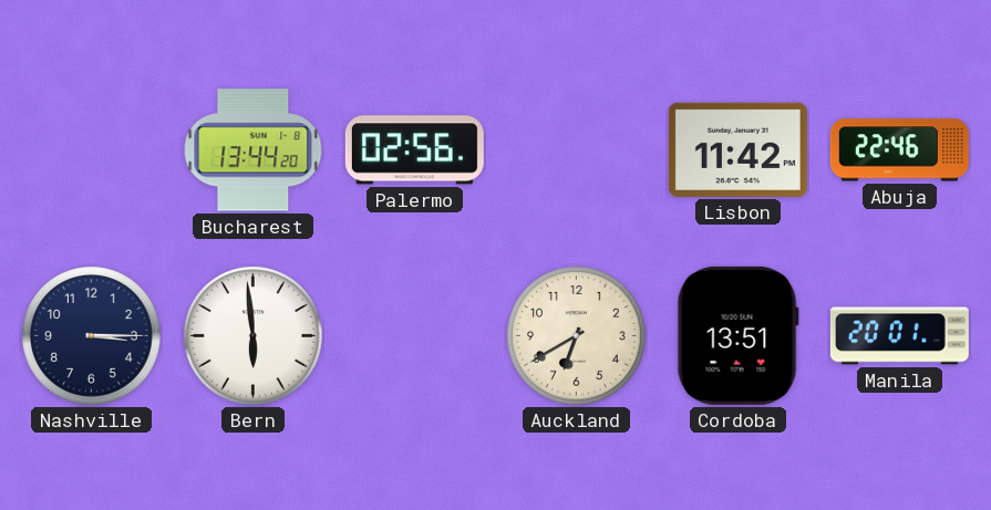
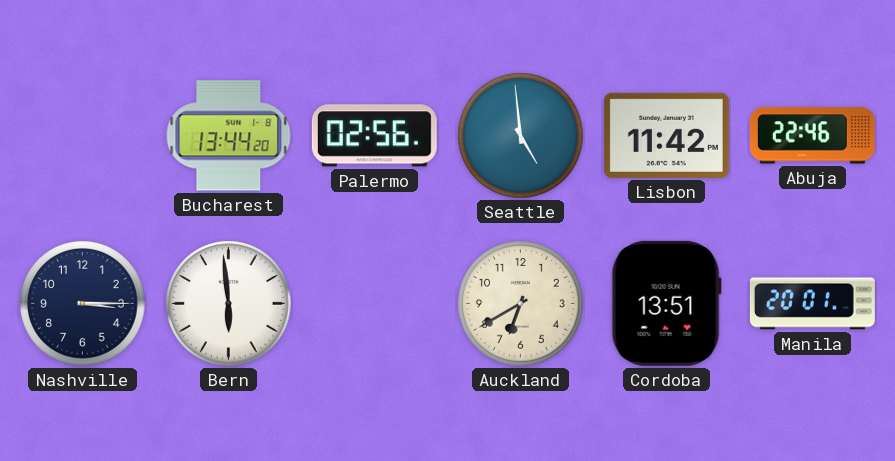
Seattle: none -> 4:59
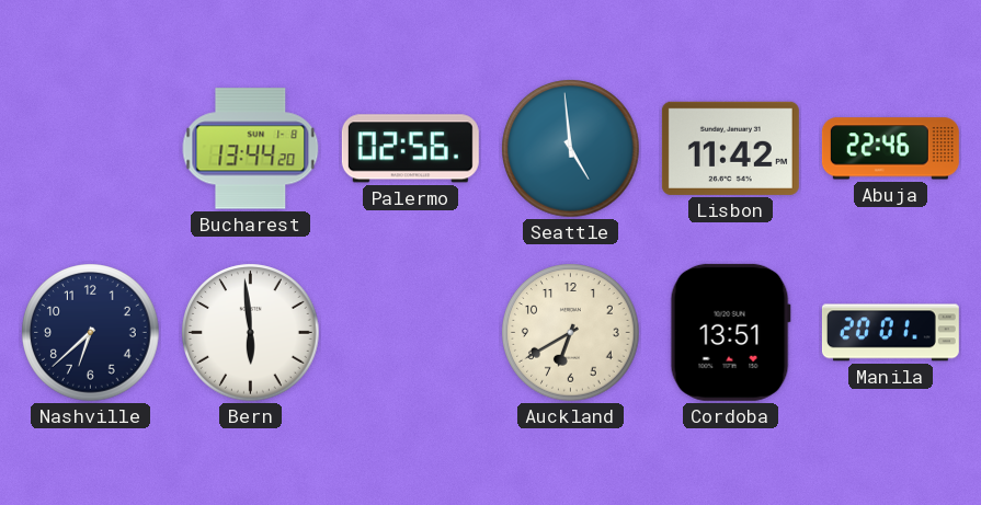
Nashville: 3:15 -> 6:38
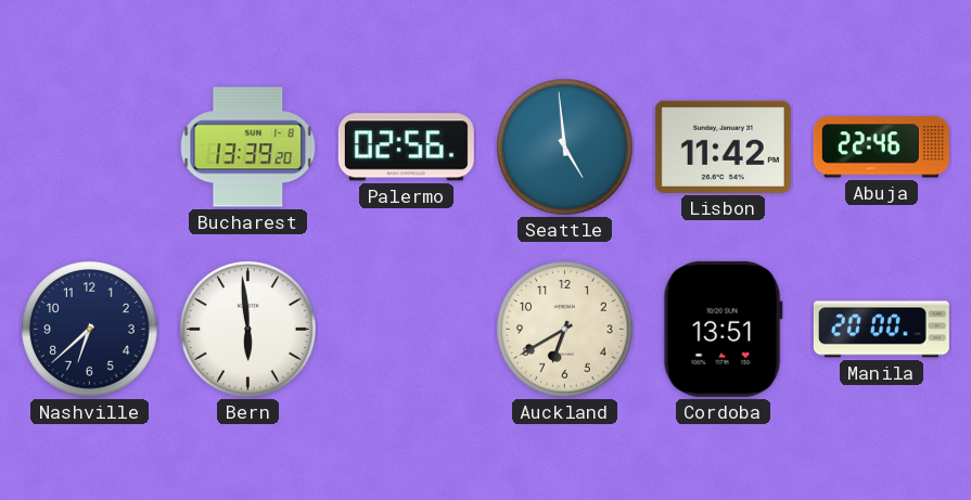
Bucharest: 13:44 -> 13:39
Manila: 20:01 -> 20:00
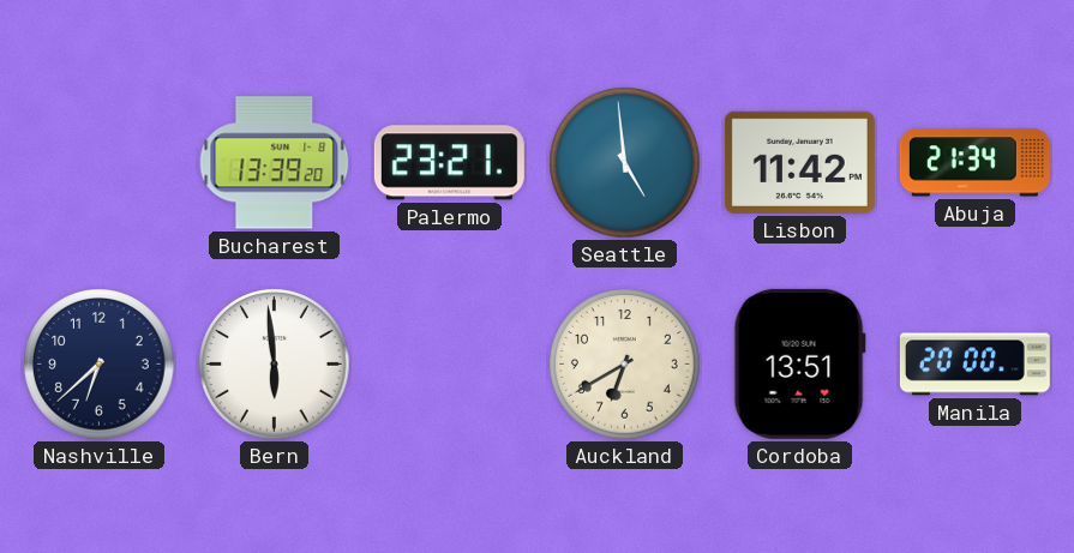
Palermo: 02:56 -> 23:21
Abuja: 22:46 -> 21:34
